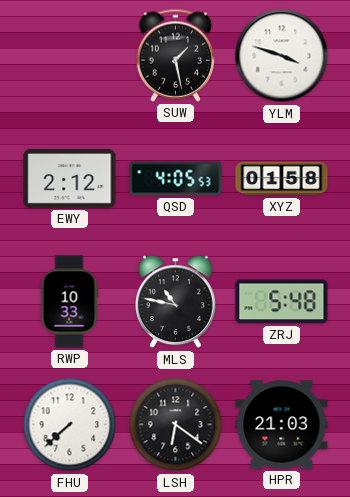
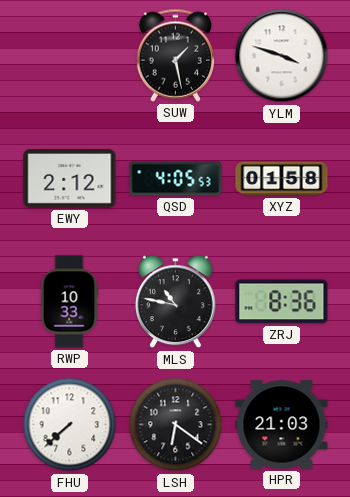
ZRJ: 5:48 -> 8:36
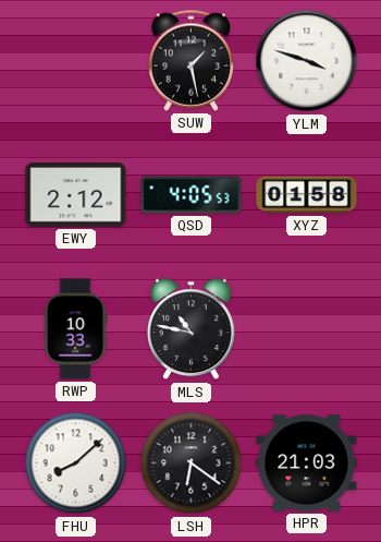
ZRJ: 8:36 -> none
FHU: 7:38 -> 8:08
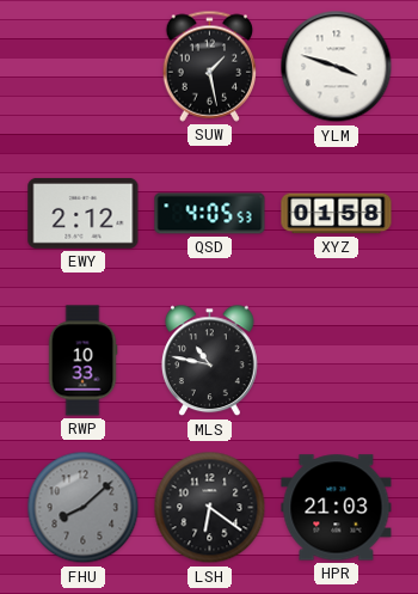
FHU dial: white -> grey
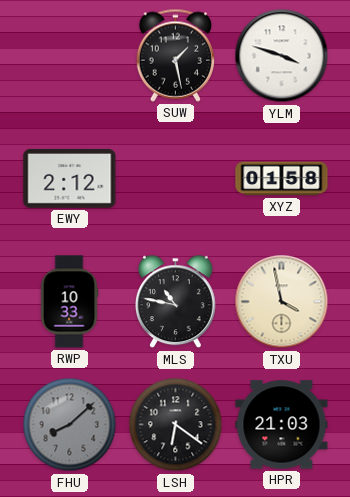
QSD: 4:05 -> none
TXU: none -> 3:58
